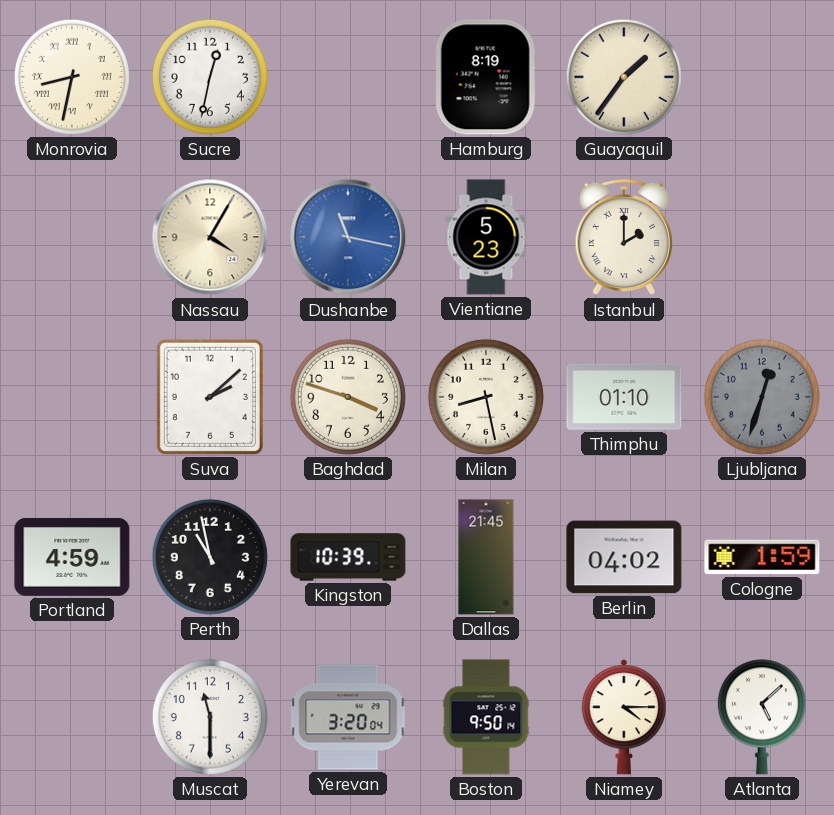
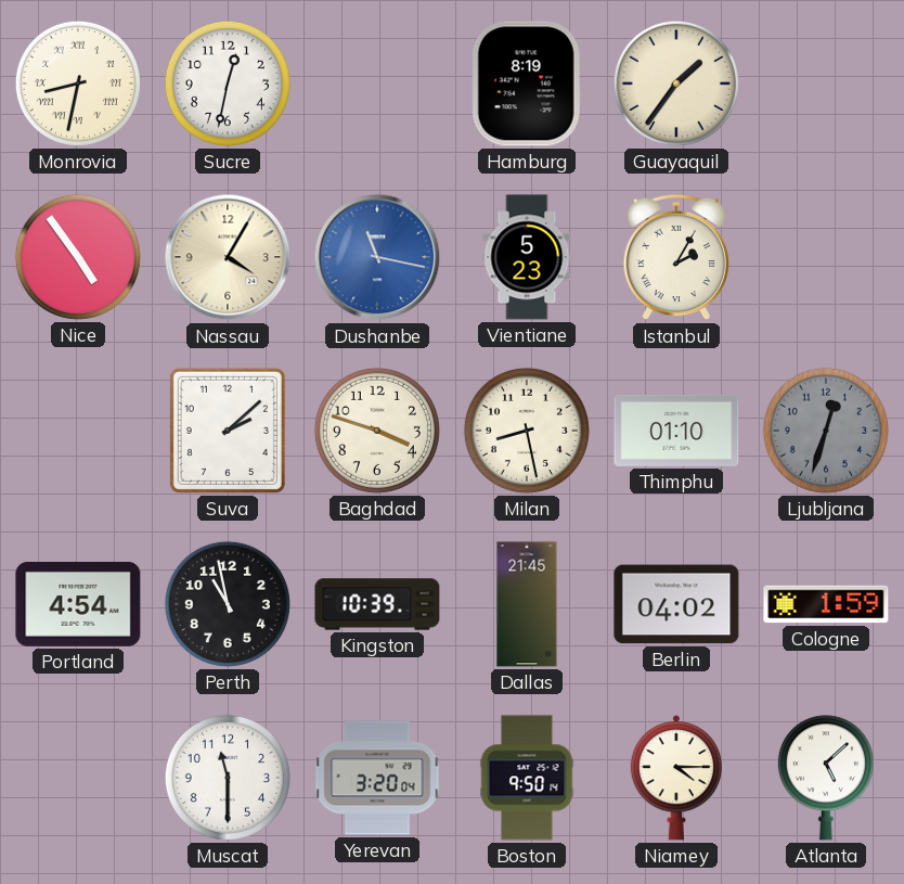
Nice: none -> 4:54
Istanbul: 2:00 -> 2:05
Portland: 4:59 -> 4:54
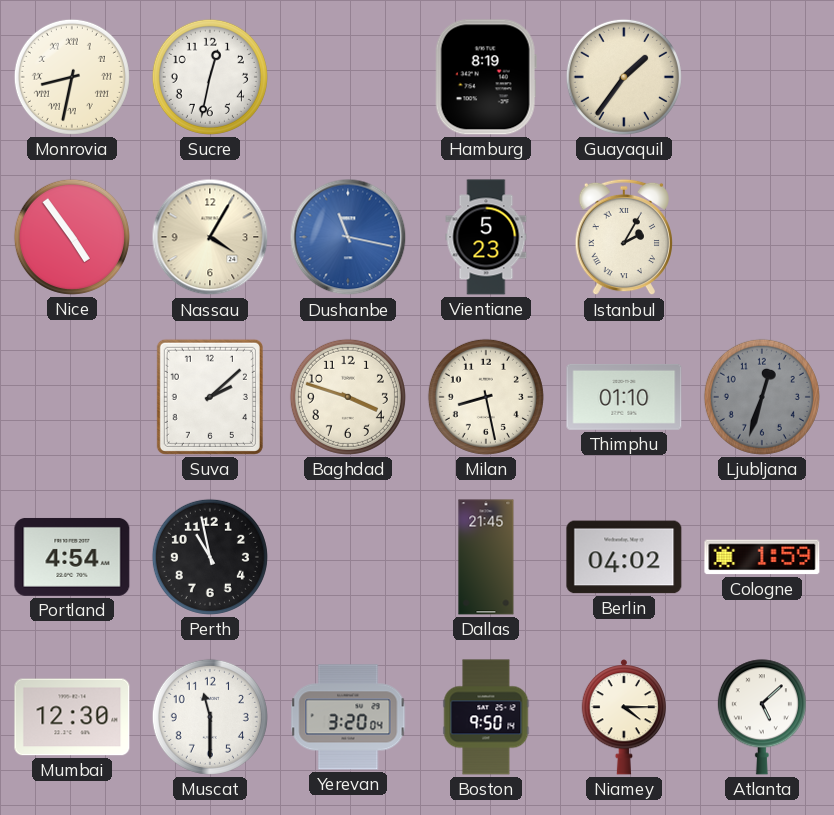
Kingston: 10:39 -> none
Mumbai: none -> 12:30
